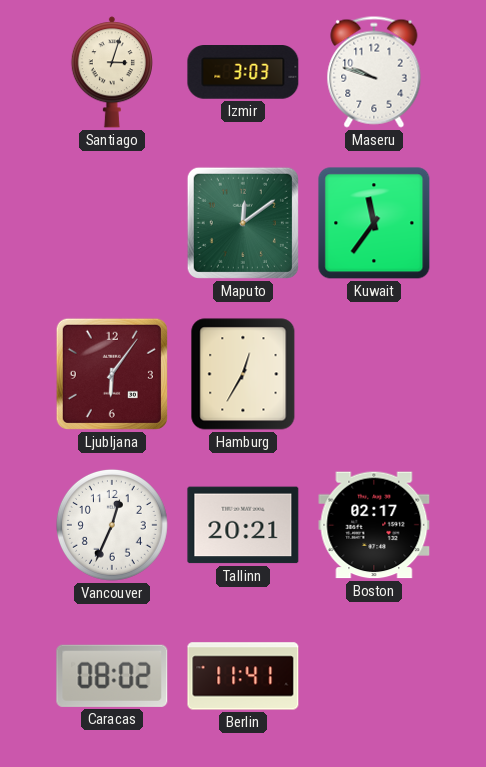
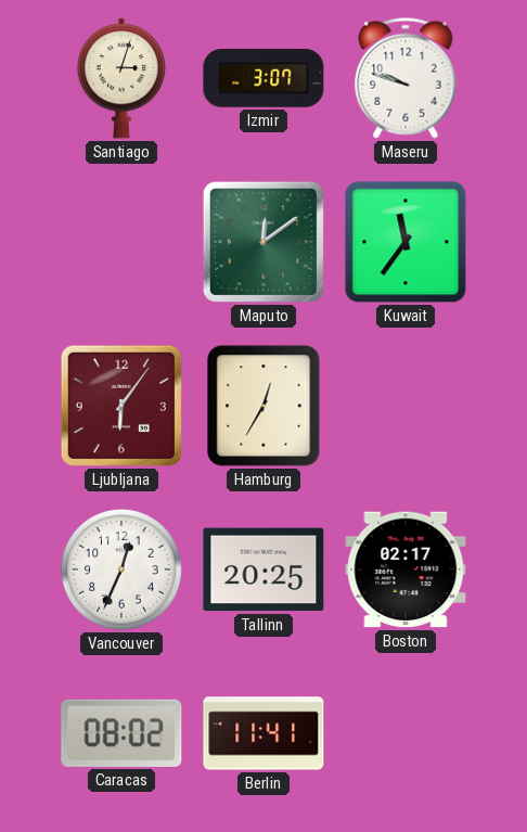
Izmir: 3:03 -> 3:07
Tallinn: 20:21 -> 20:25
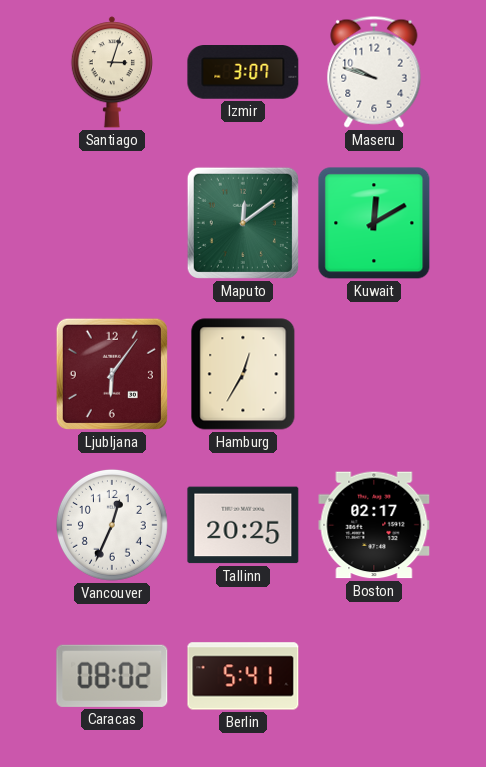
Kuwait: 11:36 -> 12:10
Berlin: 11:41 -> 5:41
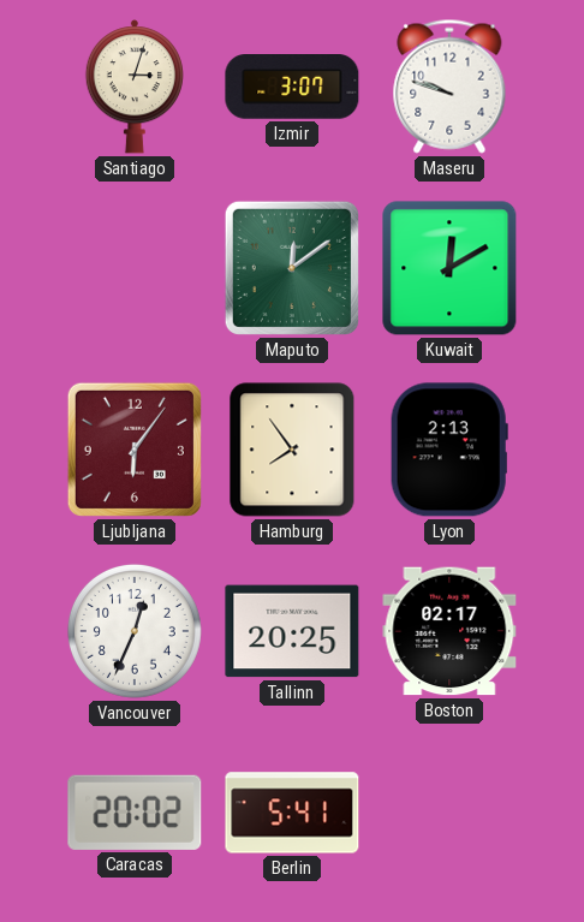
Hamburg: 12:35 -> 7:54
Lyon: none -> 2:13
Caracas: 08:02 -> 20:02
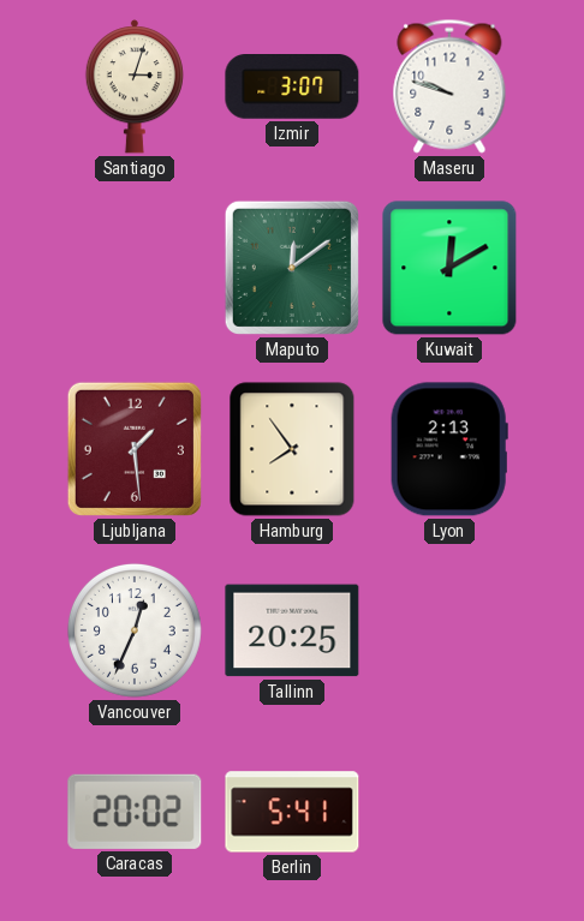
Ljubljana: 6:06 -> 1:29
Boston: 02:17 -> none
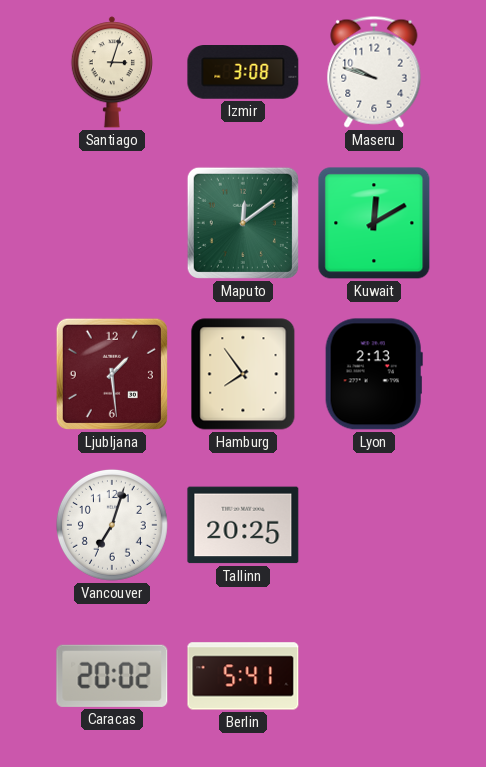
Izmir: 3:07 -> 3:08
Vancouver: 12:34 -> 7:03
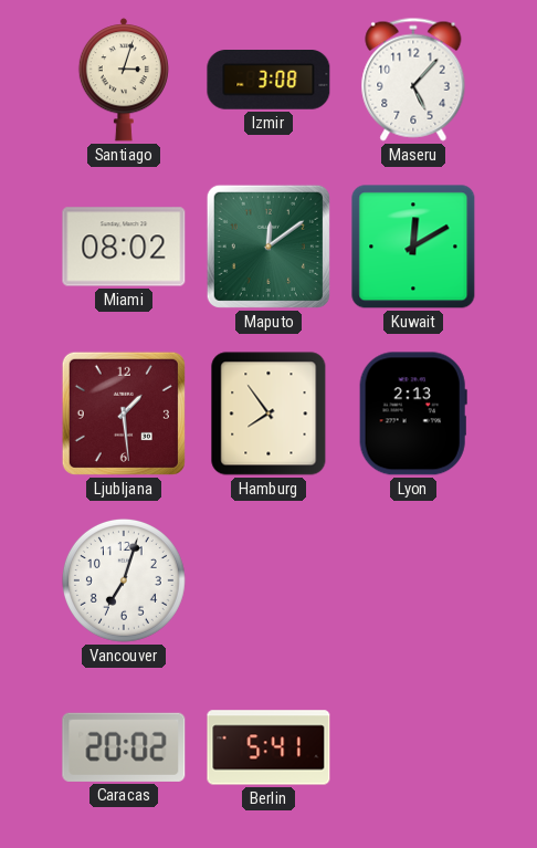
Maseru: 9:48 -> 5:07
Miami: none -> 08:02
Tallinn: 20:25 -> none
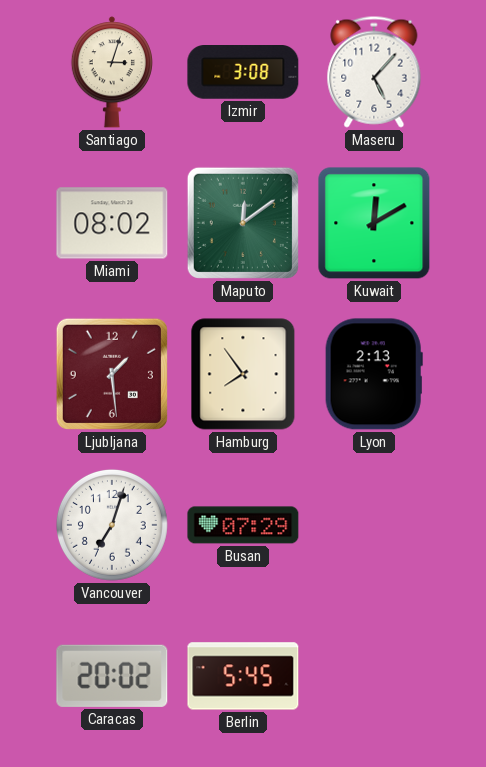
Busan: none -> 07:29
Berlin: 5:41 -> 5:45
